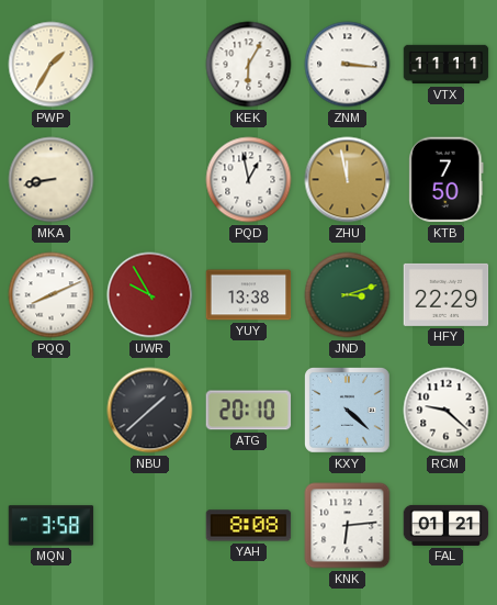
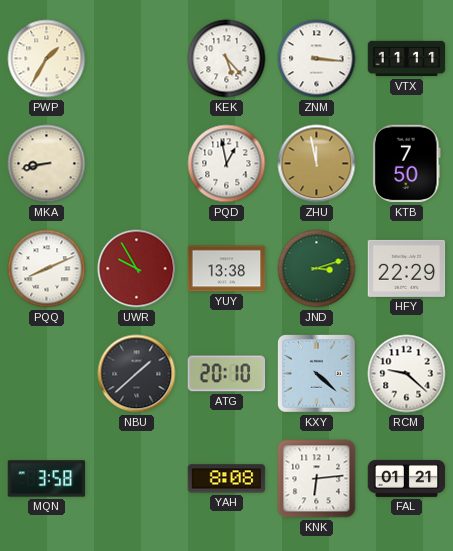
KEK: 6:05 -> 5:23
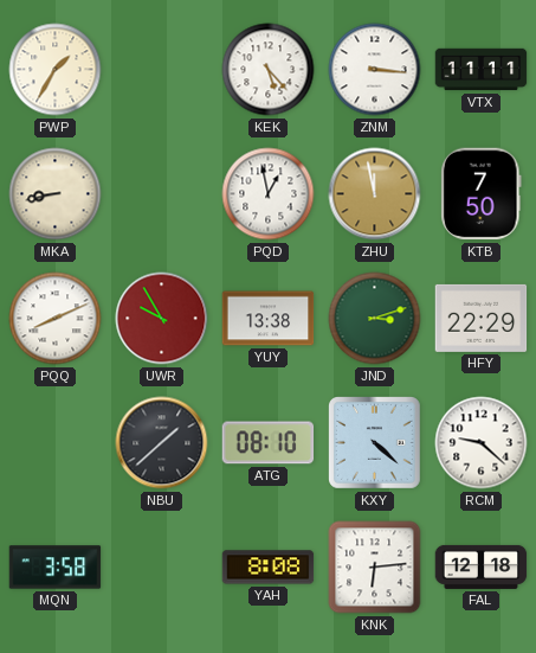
ATG: 20:10 -> 08:10
FAL: 01:21 -> 12:18
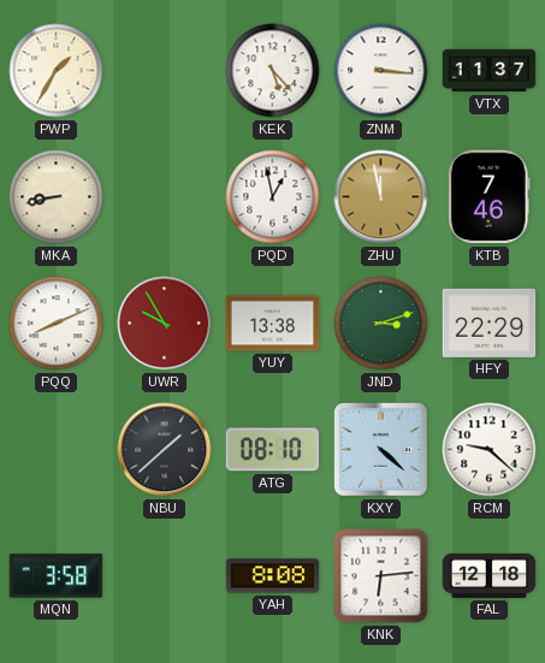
VTX: 11:11 -> 11:37
KTB: 7:50 -> 7:46
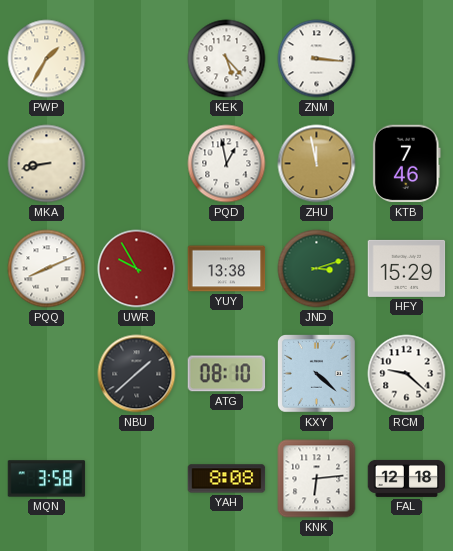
VTX: 11:37 -> none
HFY: 22:29 -> 15:29
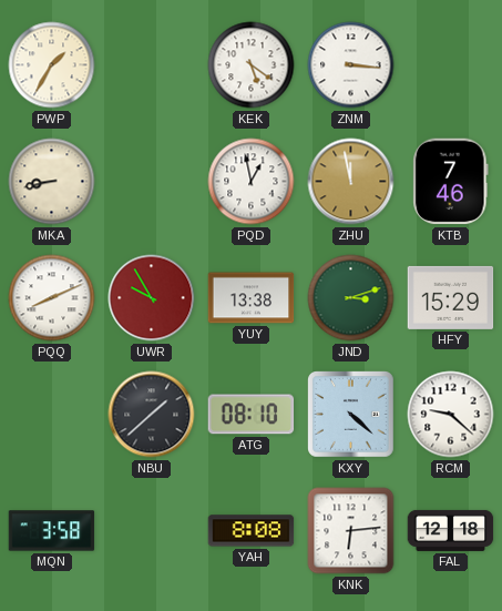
KEK: 5:23 -> 5:21
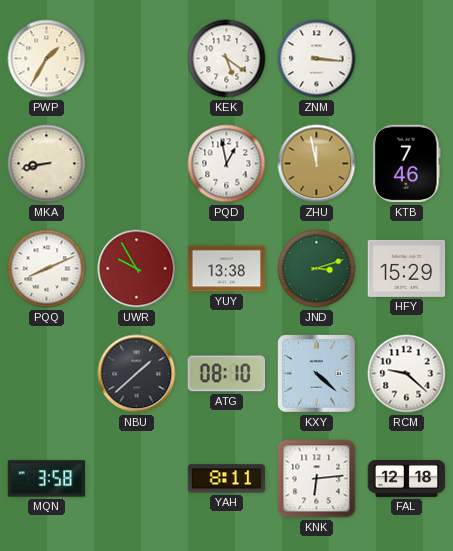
YAH: 8:08 -> 8:11
